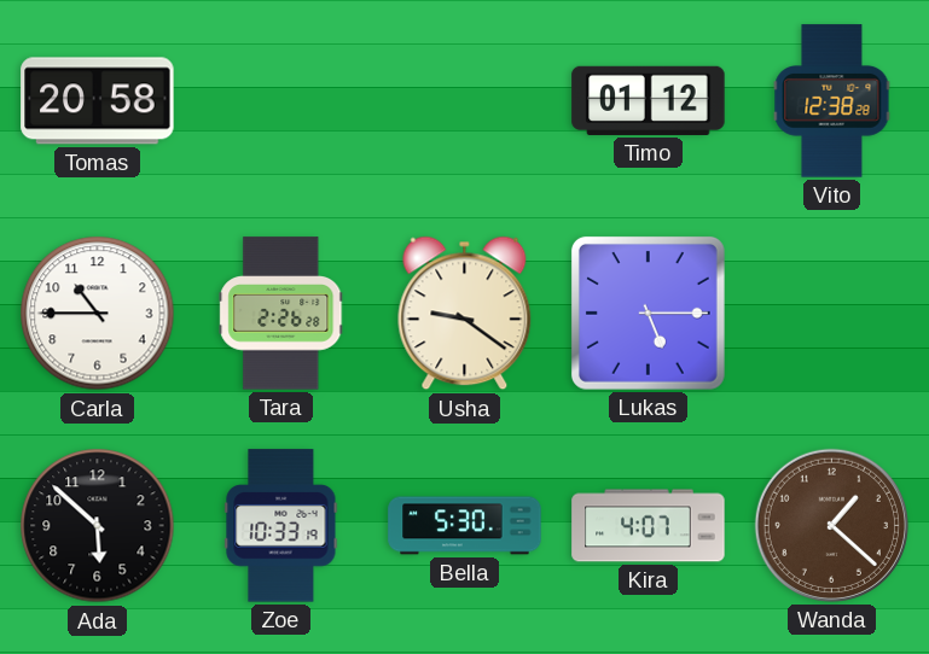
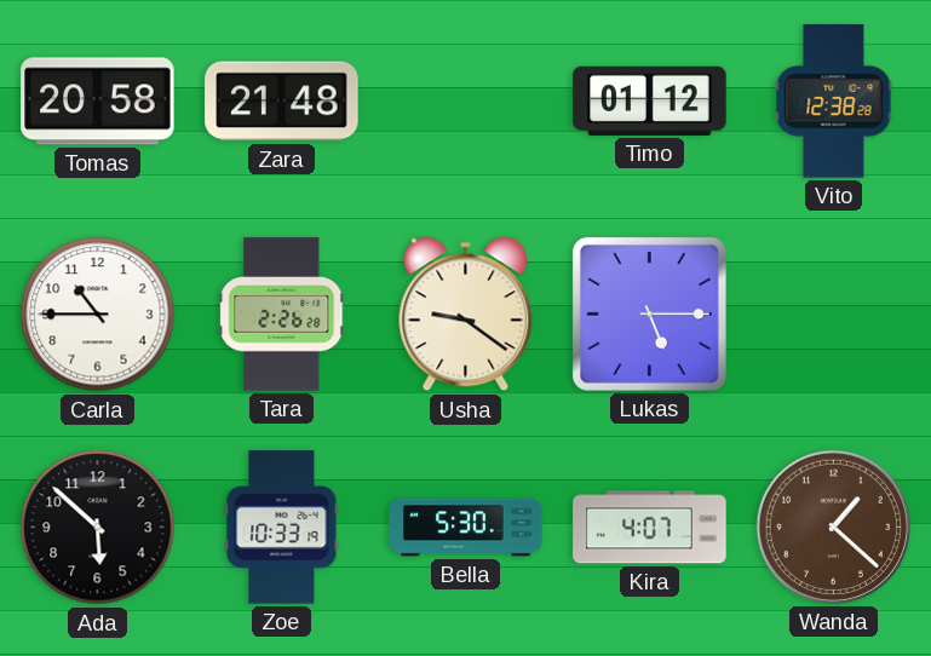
Zara: none -> 21:48
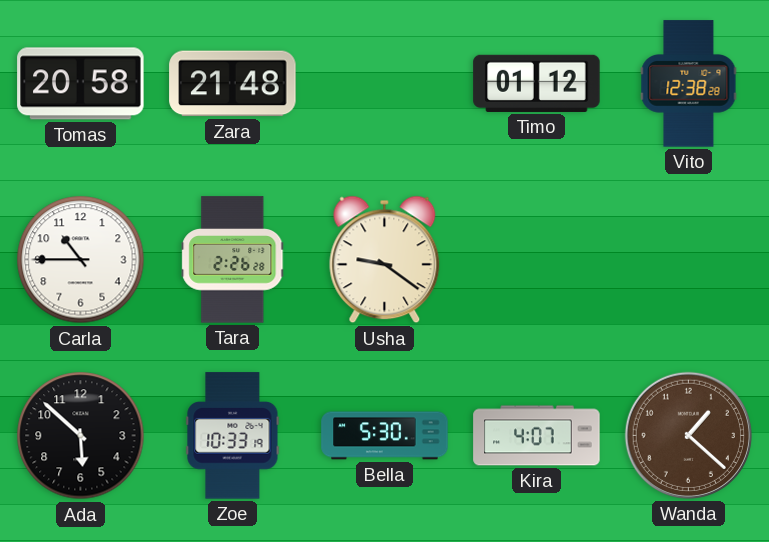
Lukas: 5:15 -> none
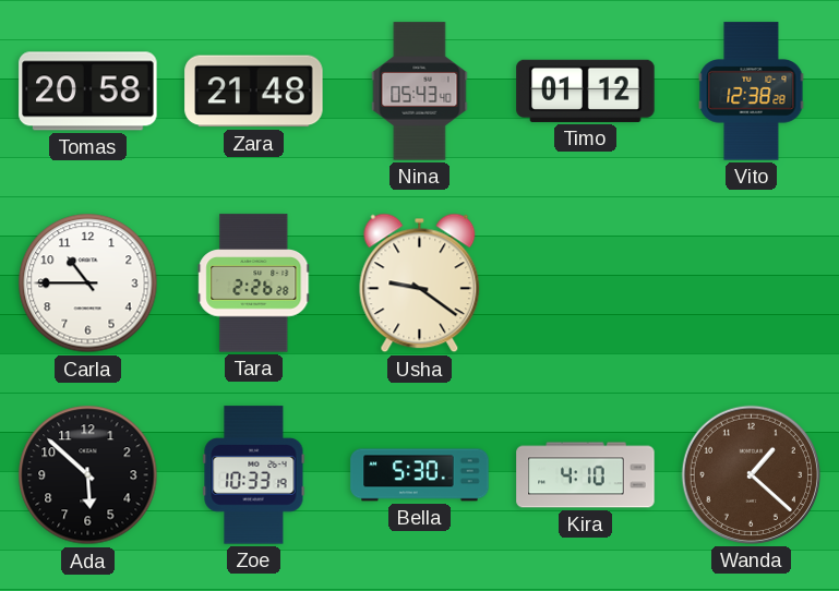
Nina: none -> 05:43
Kira: 4:07 -> 4:10
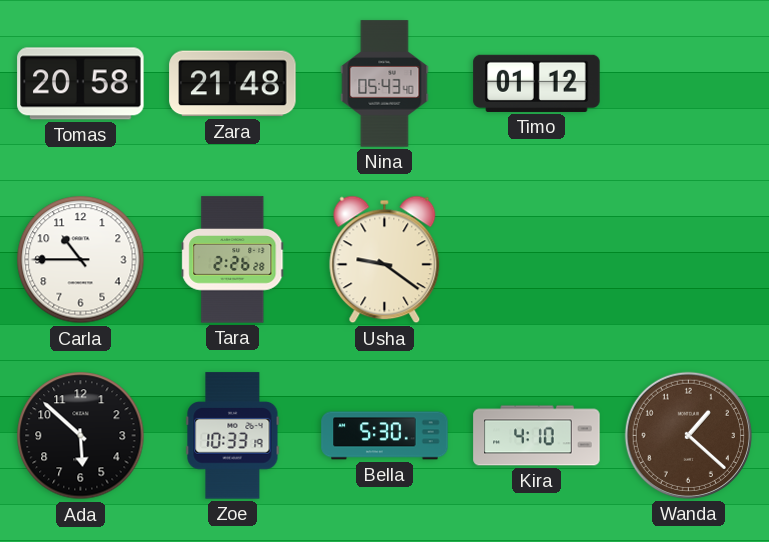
Vito: 12:38 -> none
